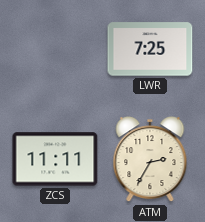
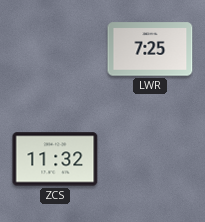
ZCS: 11:11 -> 11:32
ATM: 2:35 -> none
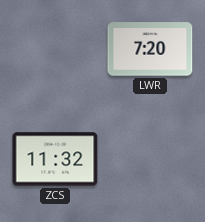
LWR: 7:25 -> 7:20
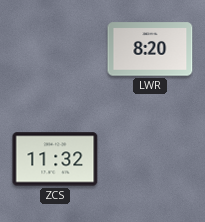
LWR: 7:20 -> 8:20
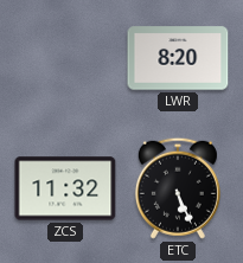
ETC: none -> 5:26
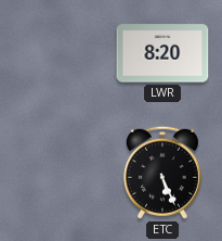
ZCS: 11:32 -> none
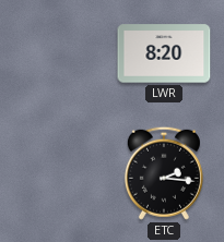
ETC: 5:26 -> 2:16
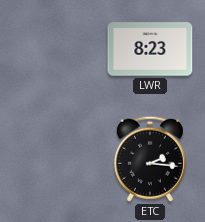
LWR: 8:20 -> 8:23
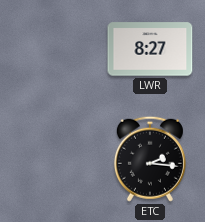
LWR: 8:23 -> 8:27
